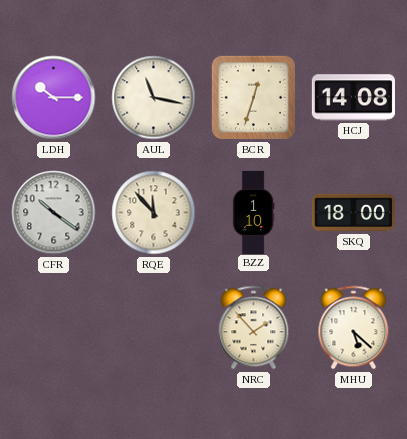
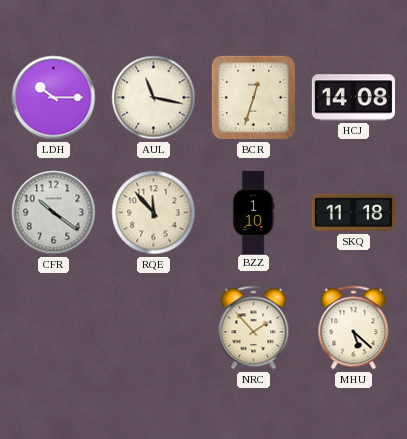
SKQ: 18:00 -> 11:18
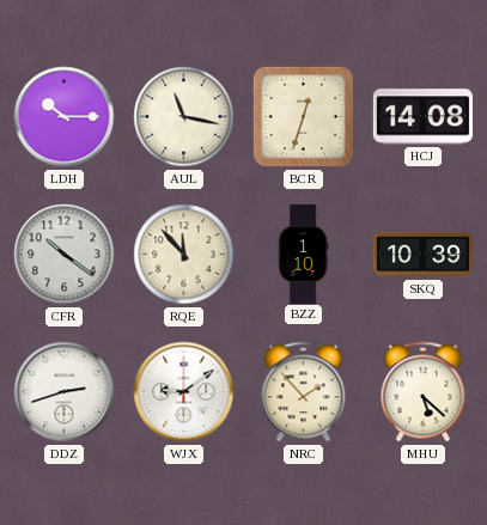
SKQ: 11:18 -> 10:39
DDZ: none -> 2:42
WJX: none -> 9:09
